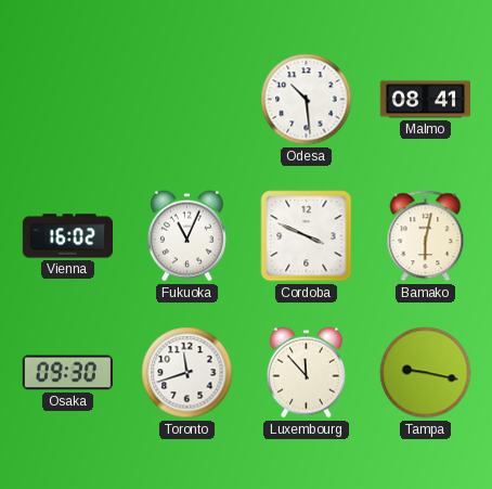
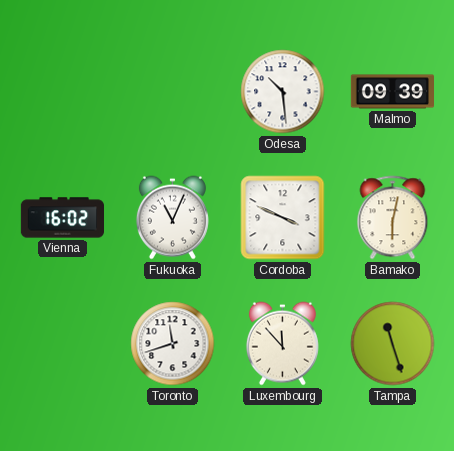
Malmo: 08:41 -> 09:39
Osaka: 09:30 -> none
Tampa: 9:17 -> 11:27
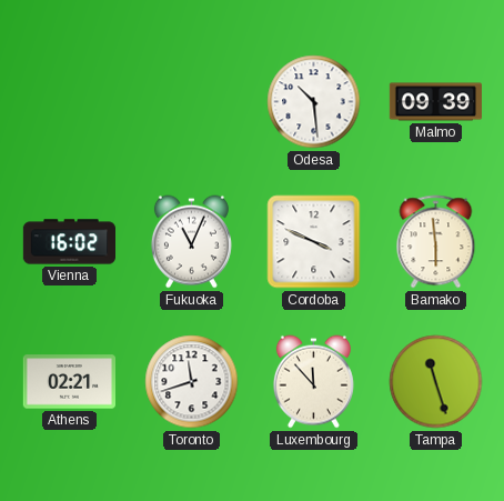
Bamako: 6:02 -> 5:59
Athens: none -> 02:21
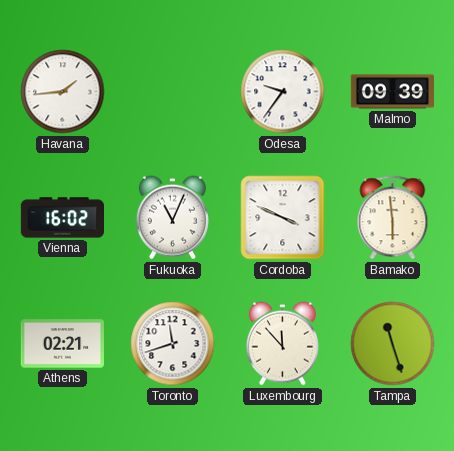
Havana: none -> 1:44
Odesa: 10:29 -> 9:36
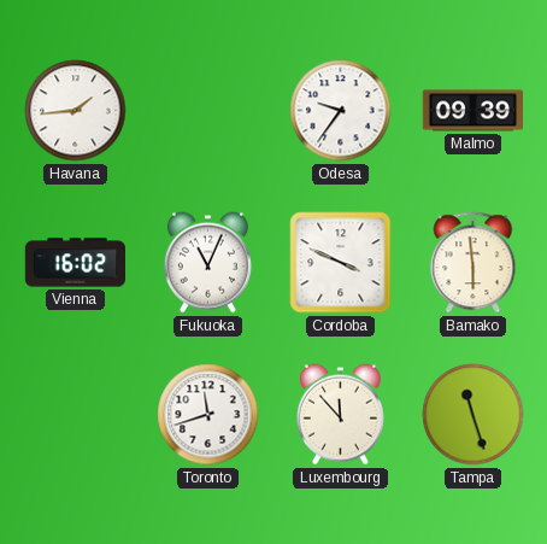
Athens: 02:21 -> none
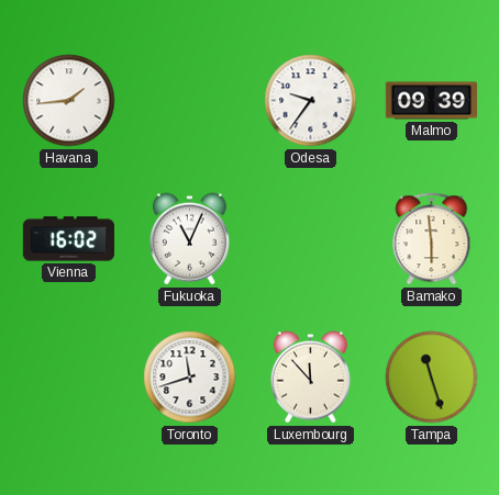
Cordoba: 3:49 -> none
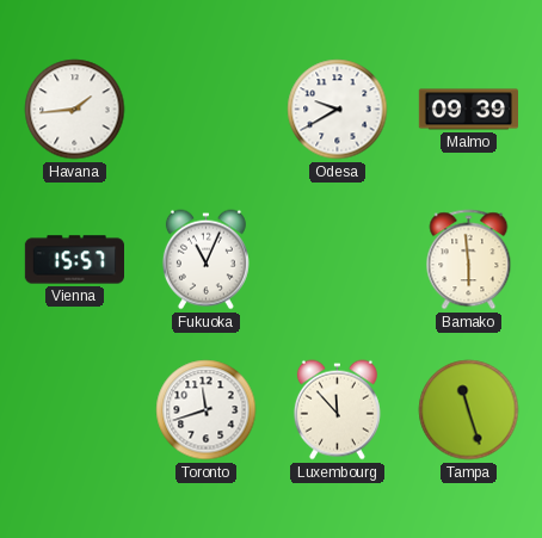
Odesa: 9:36 -> 9:40
Vienna: 16:02 -> 15:57
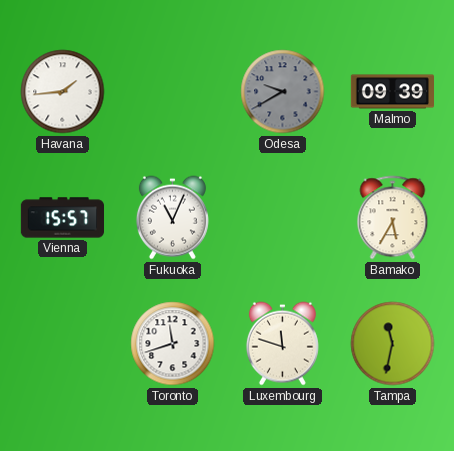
Odesa dial: white -> grey
Bamako: 5:59 -> 5:35
Luxembourg: 11:53 -> 11:48
Tampa: 11:27 -> 11:32
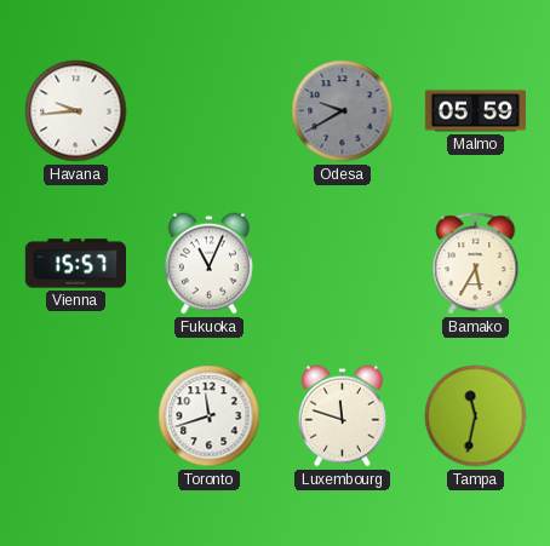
Havana: 1:44 -> 9:44
Malmo: 09:39 -> 05:59
